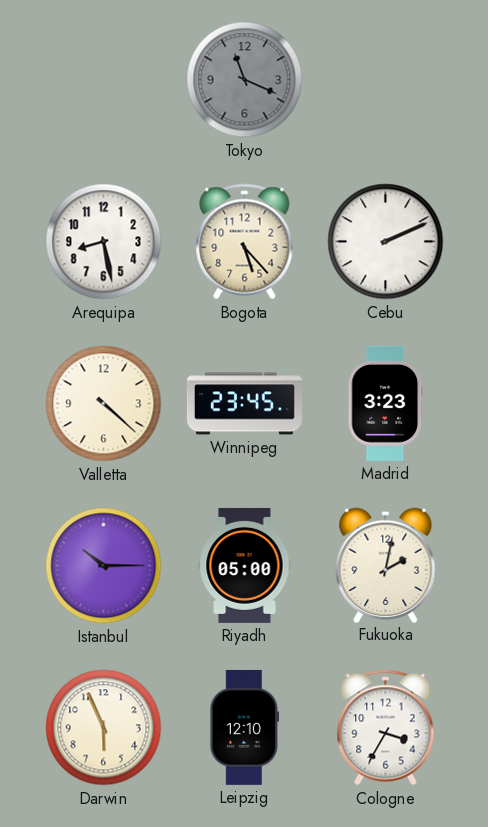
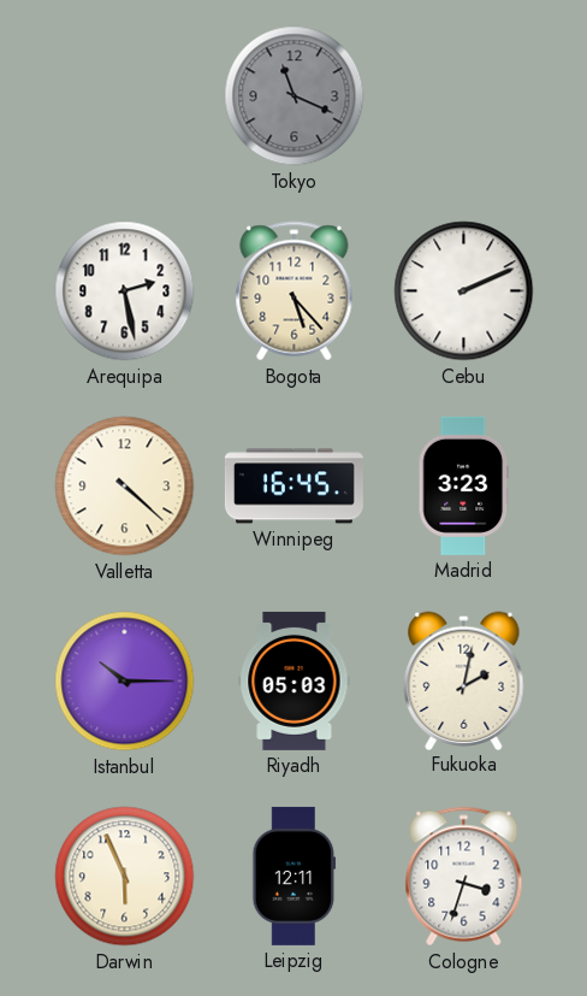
Arequipa: 8:28 -> 2:28
Winnipeg: 23:45 -> 16:45
Riyadh: 05:00 -> 05:03
Leipzig: 12:10 -> 12:11
Cologne: 3:35 -> 3:33
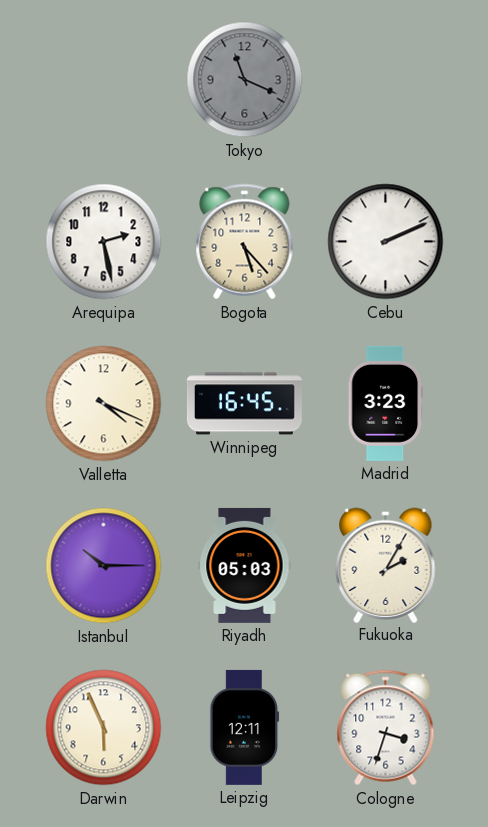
Valletta: 4:22 -> 4:19
Fukuoka: 2:02 -> 2:05
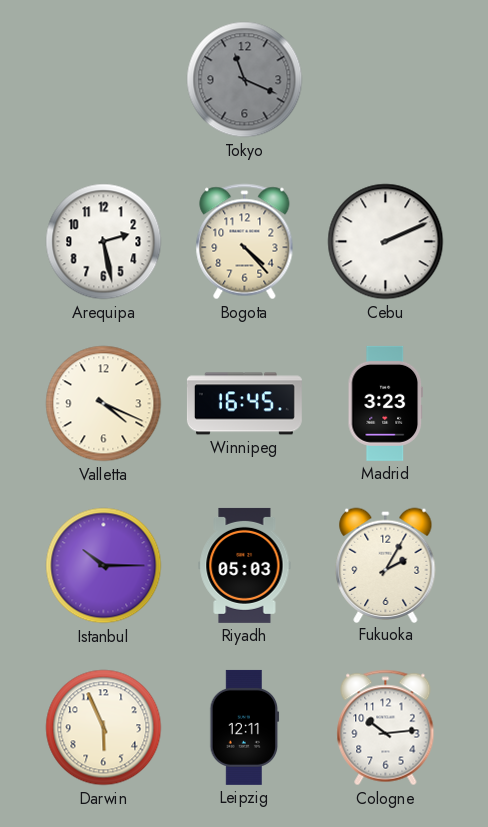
Bogota: 5:23 -> 4:23
Cologne: 3:33 -> 10:14
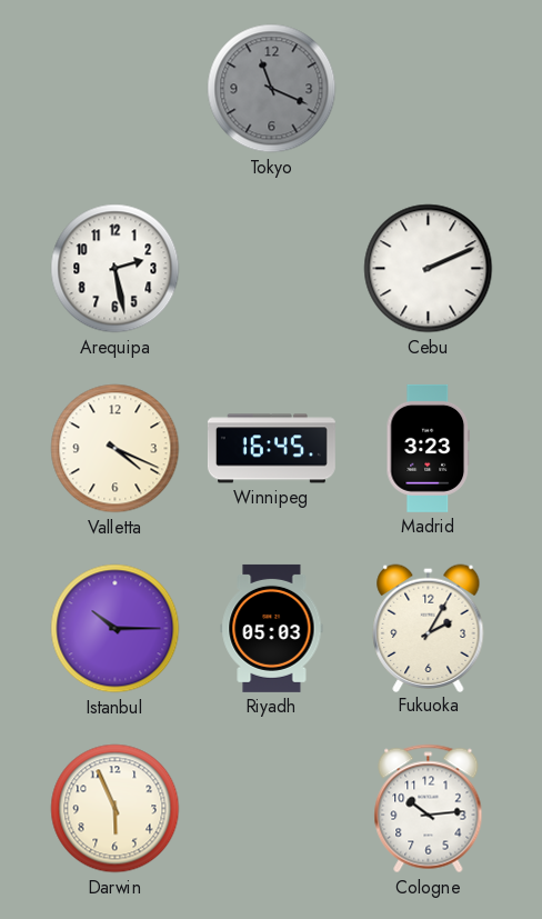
Bogota: 4:23 -> none
Leipzig: 12:11 -> none
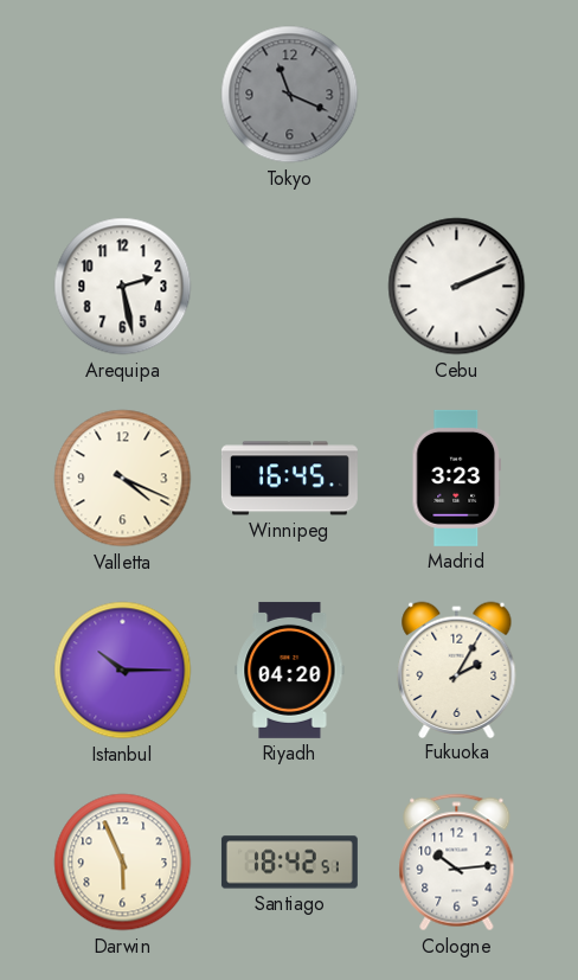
Riyadh: 05:03 -> 04:20
Santiago: none -> 18:42
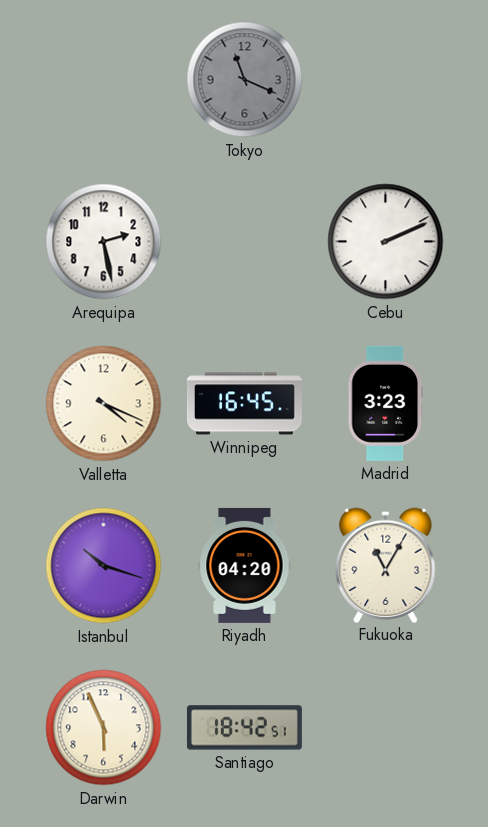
Istanbul: 10:15 -> 10:18
Fukuoka: 2:05 -> 11:05
Cologne: 10:14 -> none
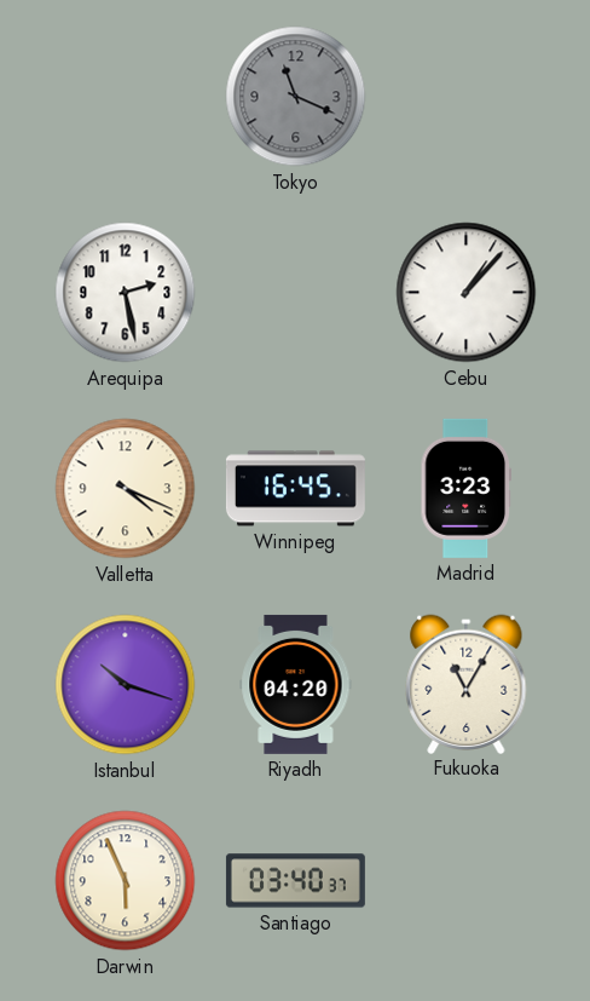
Cebu: 2:11 -> 1:07
Santiago: 18:42 -> 03:40
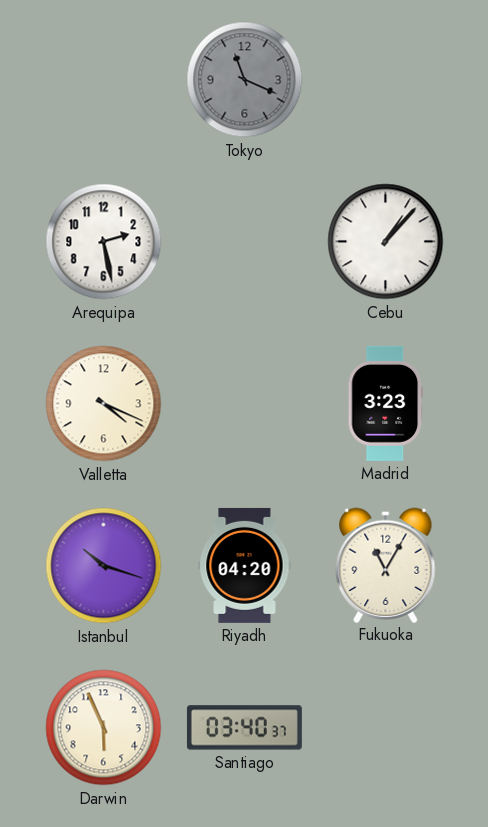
Winnipeg: 16:45 -> none
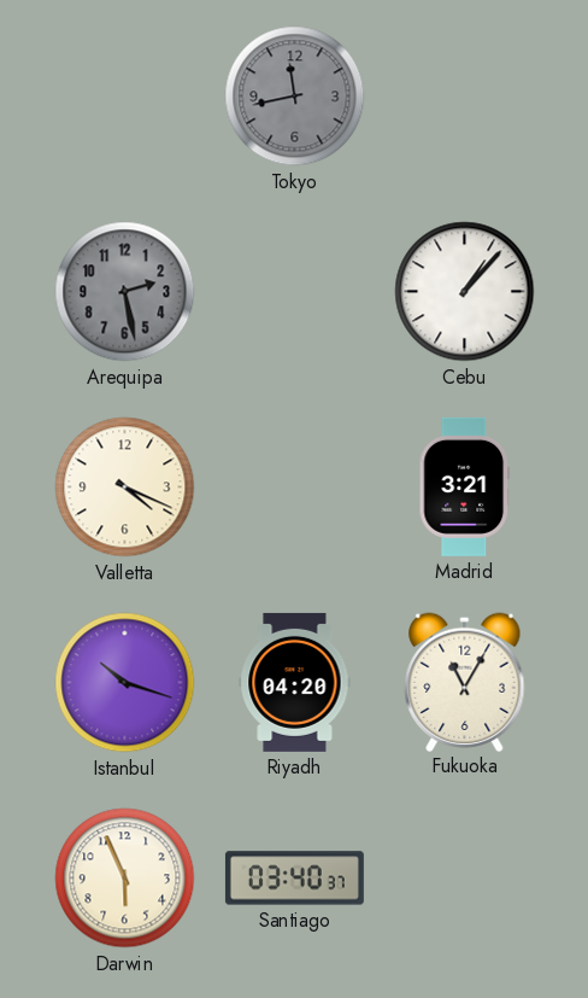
Tokyo: 11:19 -> 11:43
Arequipa dial: white -> grey
Madrid: 3:23 -> 3:21
